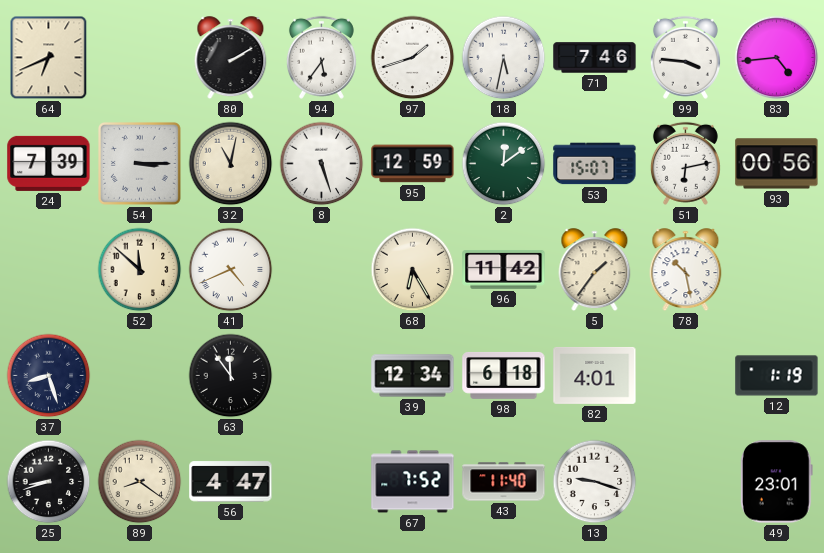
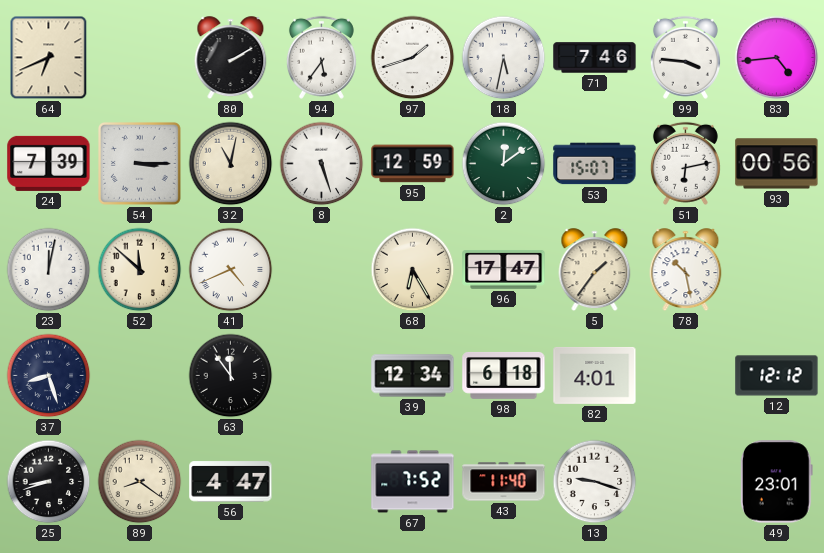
23: none -> 12:02
96: 11:42 -> 17:47
12: 1:19 -> 12:12
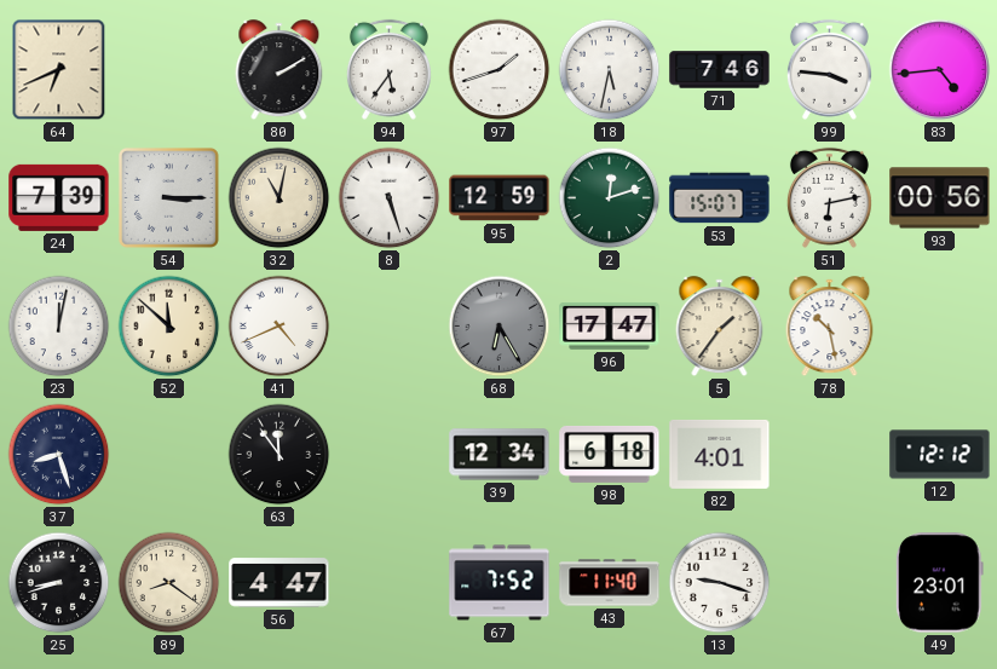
2: 12:09 -> 12:12
68 dial: cream -> grey
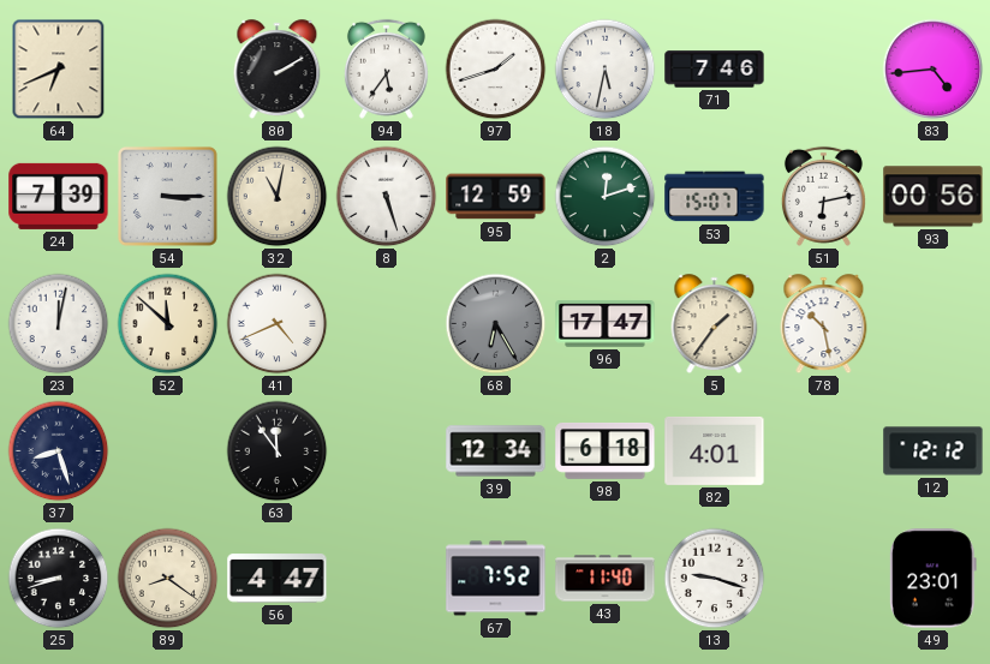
99: 3:46 -> none
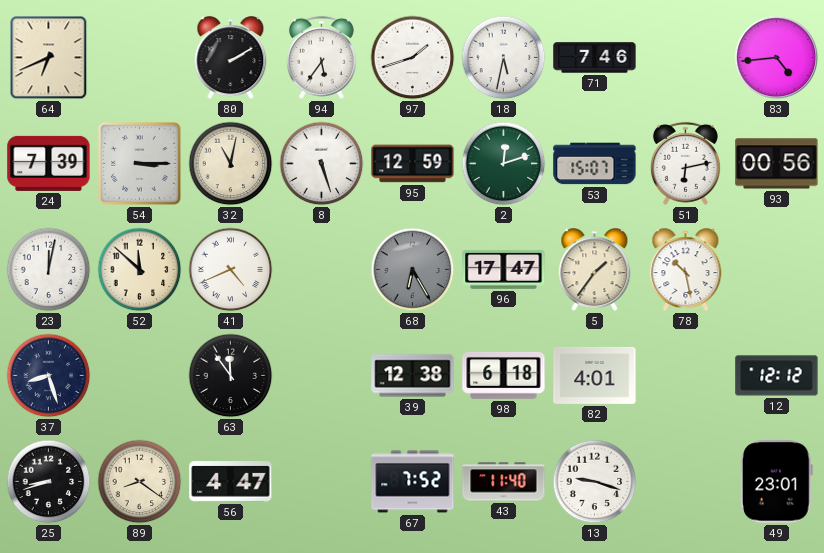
39: 12:34 -> 12:38
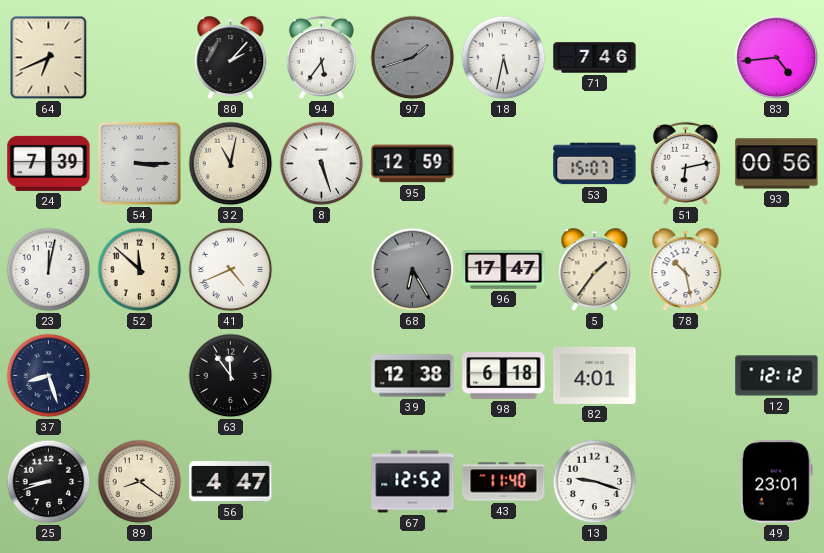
80: 2:10 -> 2:07
97 dial: white -> grey
2: 12:12 -> none
67: 7:52 -> 12:52
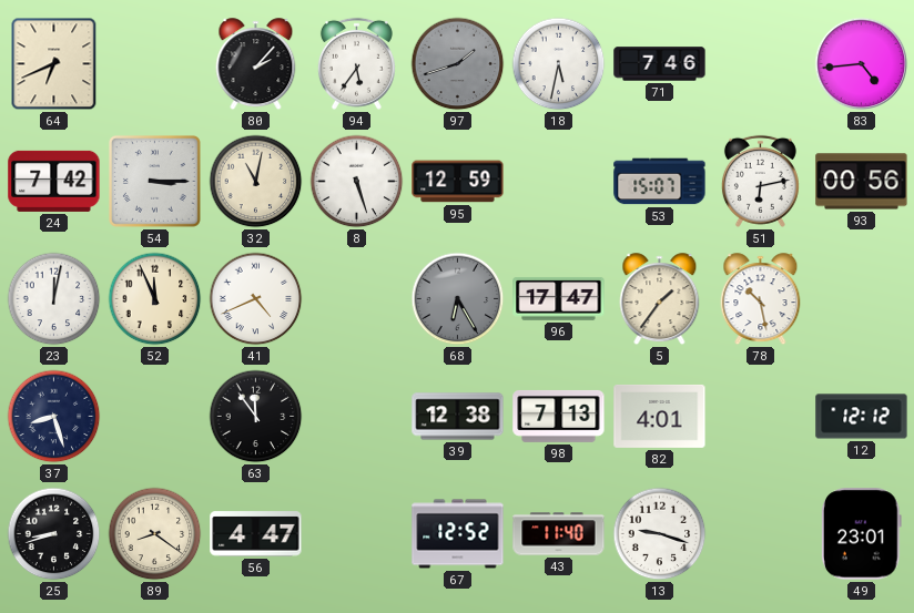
24: 7:39 -> 7:42
52: 11:52 -> 11:56
98: 6:18 -> 7:13
